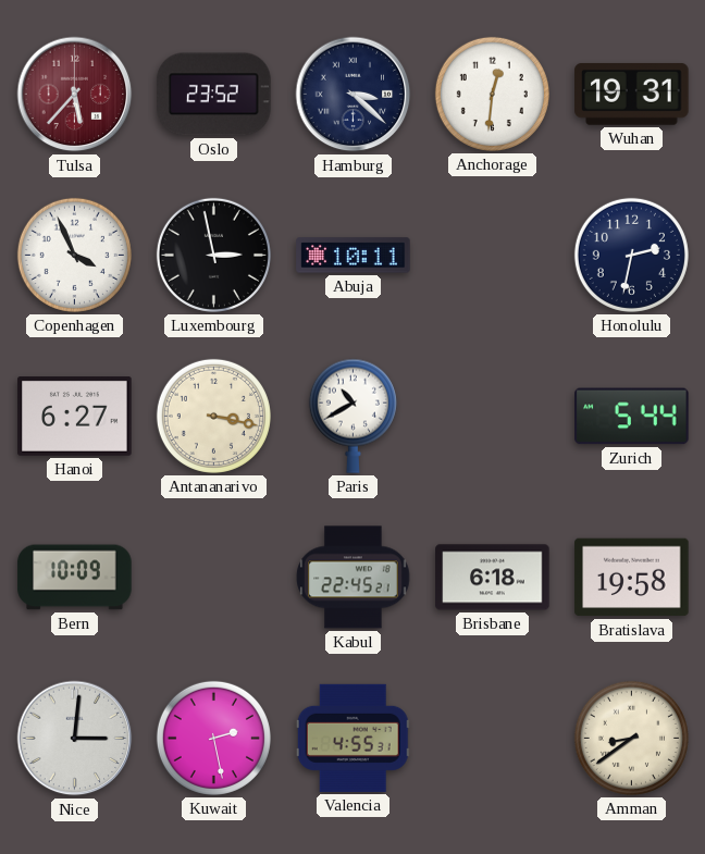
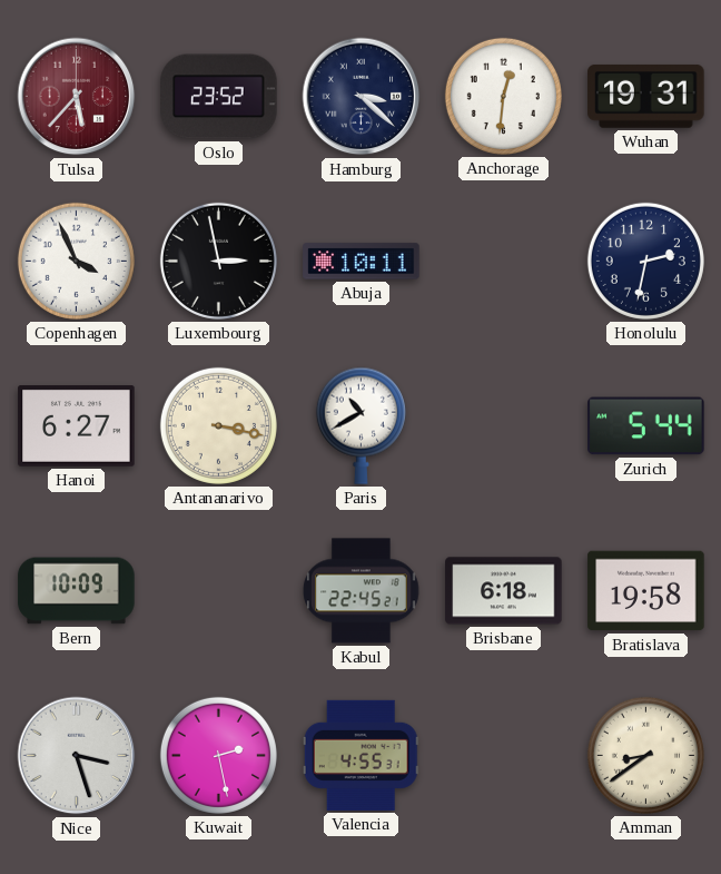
Nice: 3:01 -> 3:27
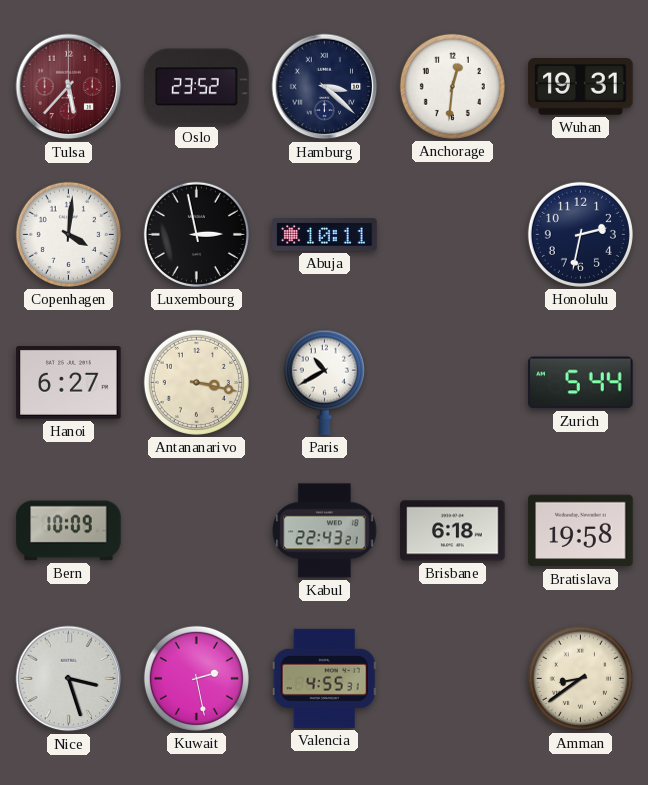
Copenhagen: 3:56 -> 4:01
Kabul: 22:45 -> 22:43
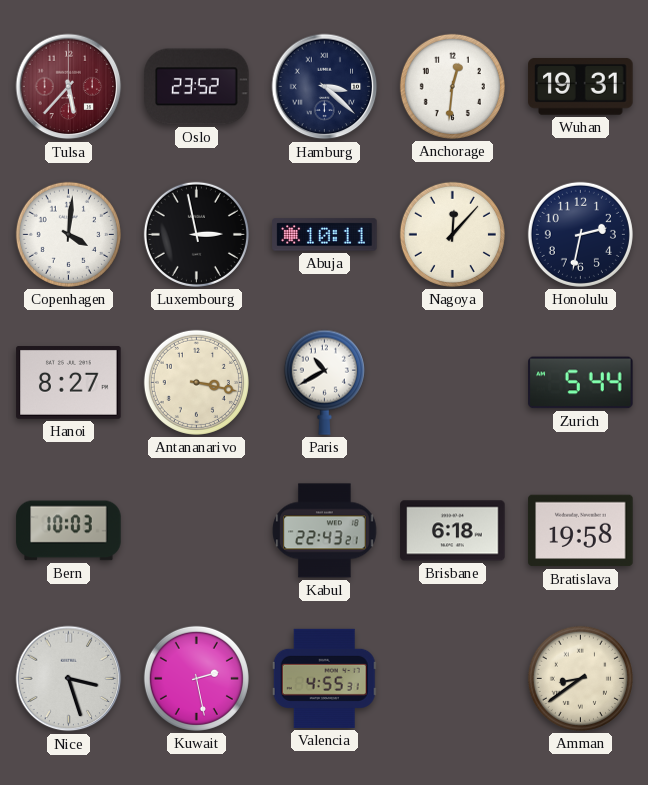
Nagoya: none -> 12:07
Hanoi: 6:27 -> 8:27
Bern: 10:09 -> 10:03
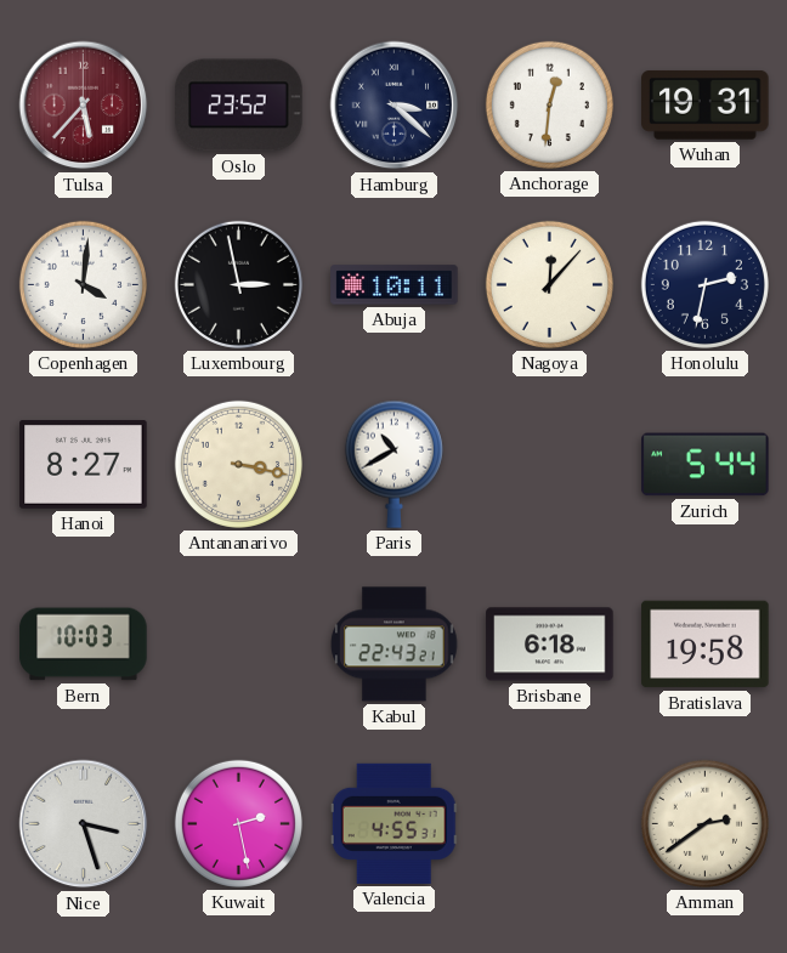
Amman: 8:39 -> 2:39
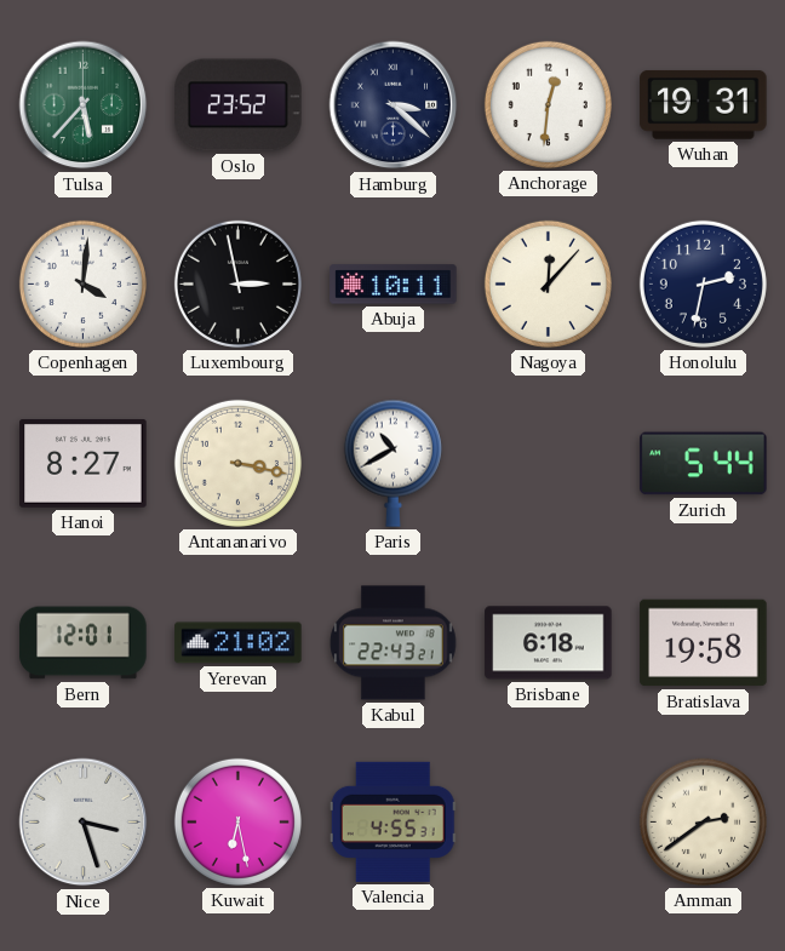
Tulsa dial: burgundy -> green
Bern: 10:03 -> 12:01
Yerevan: none -> 21:02
Kuwait: 2:28 -> 6:28
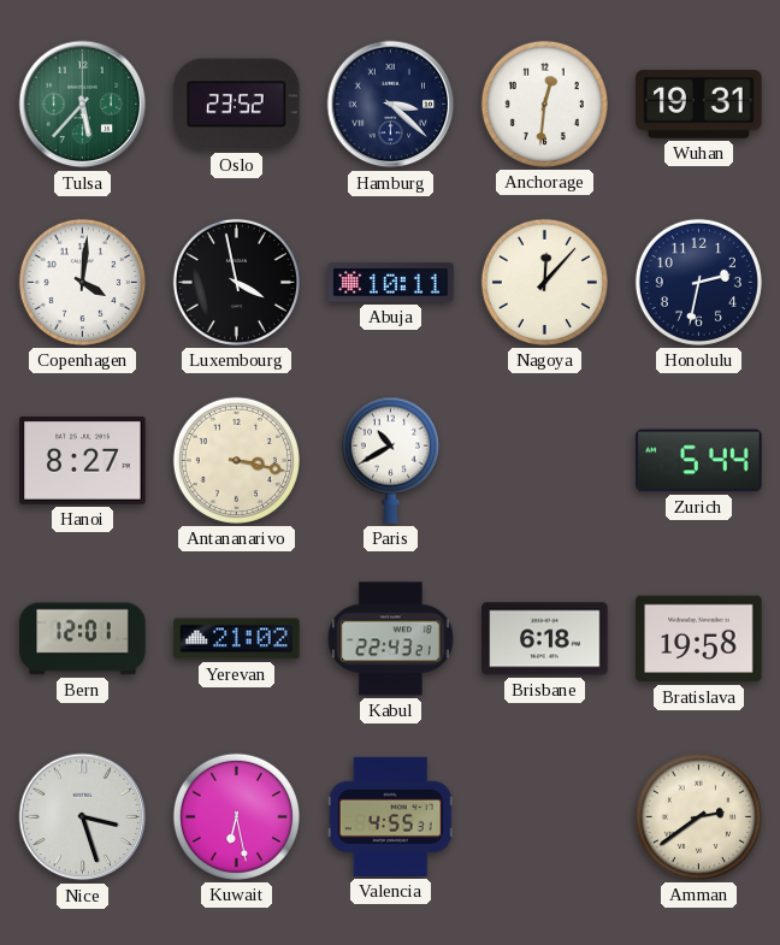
Luxembourg: 2:58 -> 3:58
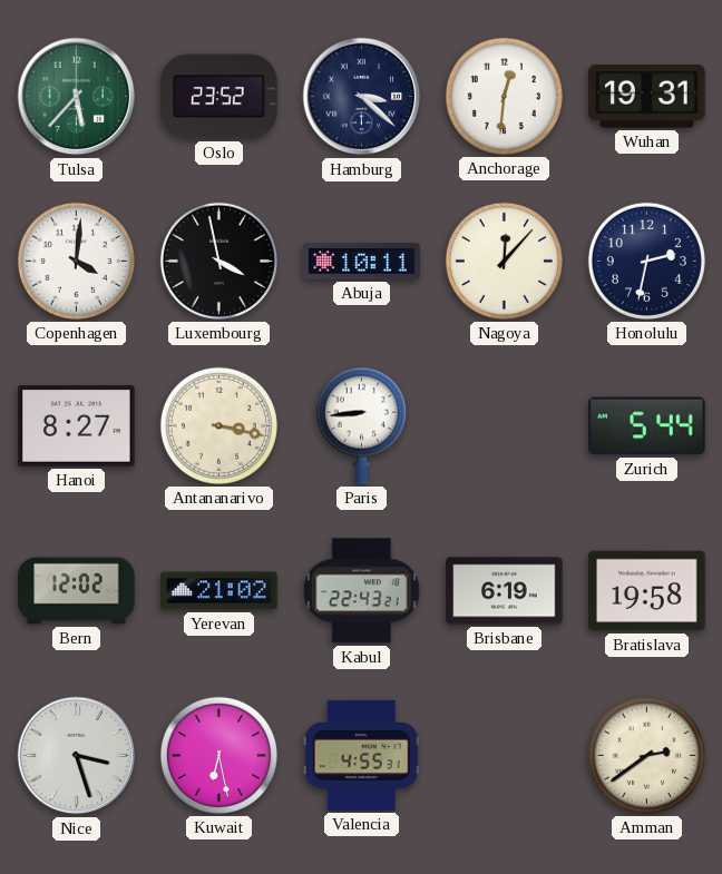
Paris: 10:40 -> 8:44
Bern: 12:01 -> 12:02
Brisbane: 6:18 -> 6:19
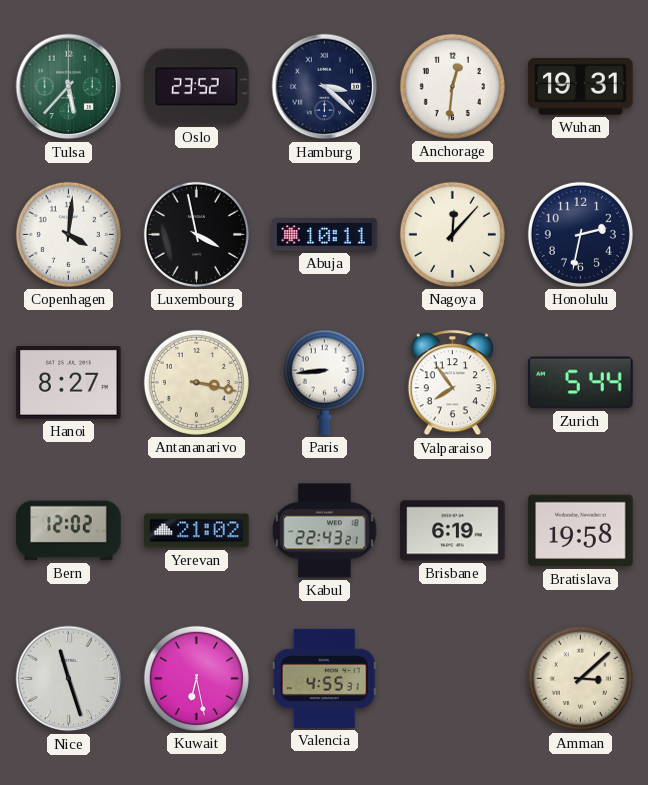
Valparaiso: none -> 7:54
Nice: 3:27 -> 11:27
Amman: 2:39 -> 3:08
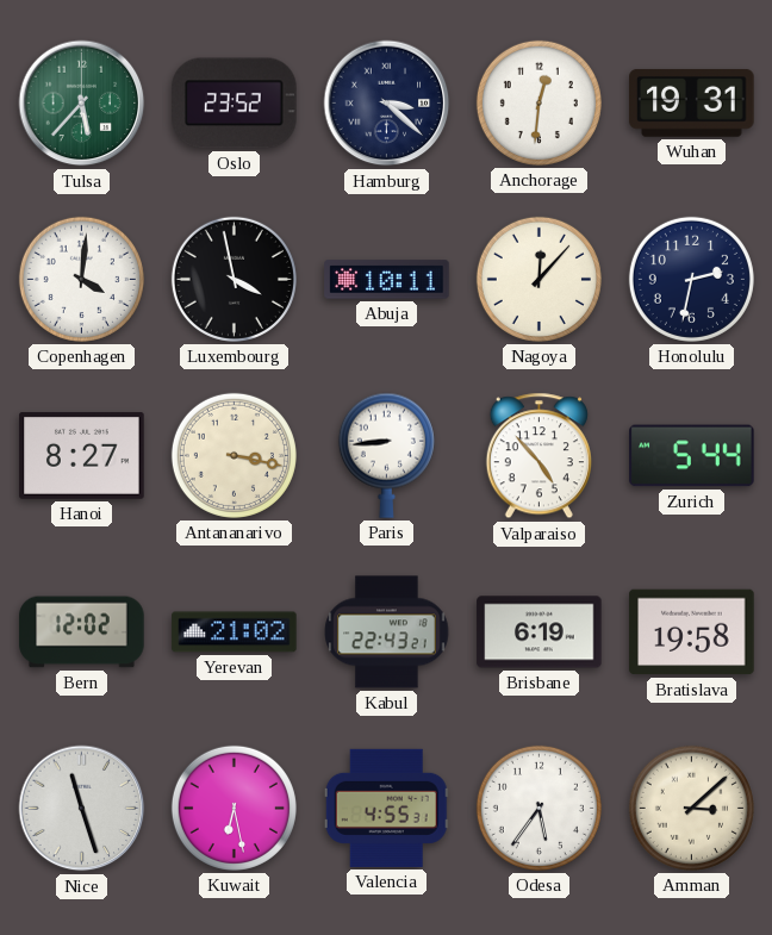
Valparaiso: 7:54 -> 4:53
Odesa: none -> 5:36
